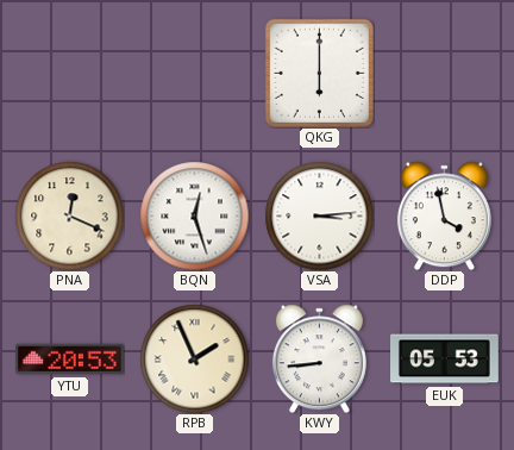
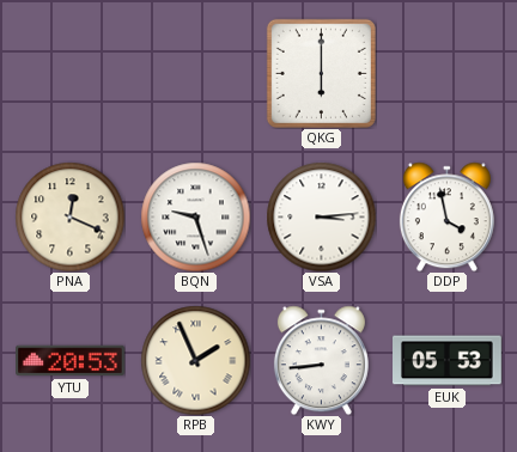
BQN: 12:27 -> 9:27
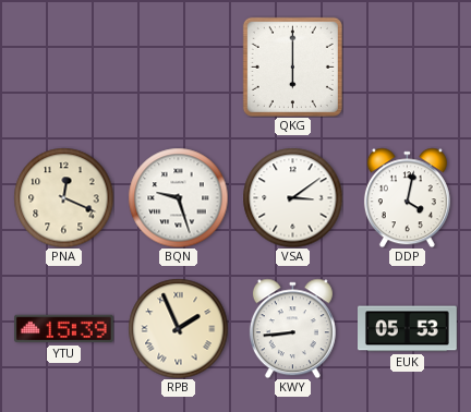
VSA: 3:14 -> 3:09
DDP: 3:58 -> 4:02
YTU: 20:53 -> 15:39
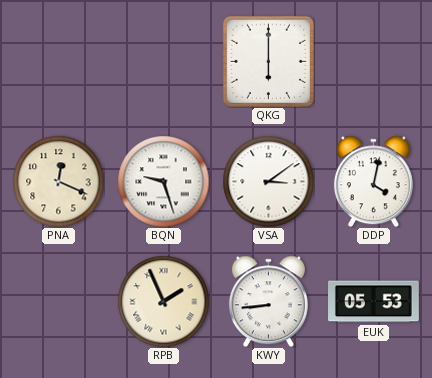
YTU: 15:39 -> none
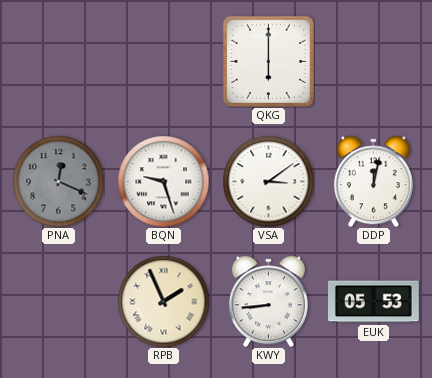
PNA dial: cream -> grey
DDP: 4:02 -> 12:02
